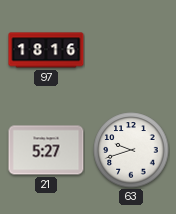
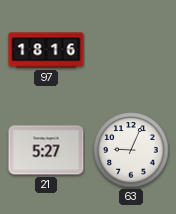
63: 9:42 -> 9:04
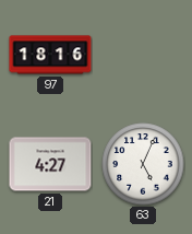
21: 5:27 -> 4:27
63: 9:04 -> 5:04
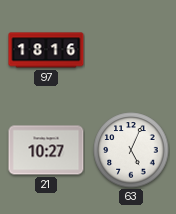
21: 4:27 -> 10:27
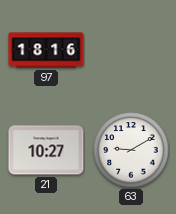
63: 5:04 -> 9:10
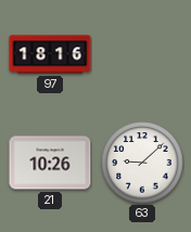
21: 10:27 -> 10:26
63: 9:10 -> 9:08
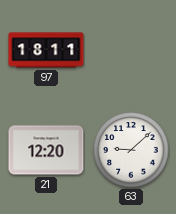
97: 18:16 -> 18:11
21: 10:26 -> 12:20
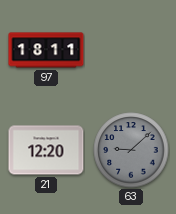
63 dial: white -> grey
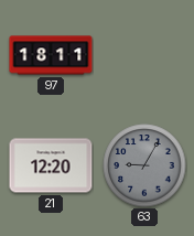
63: 9:08 -> 9:05
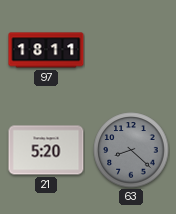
21: 12:20 -> 5:20
63: 9:05 -> 8:22
